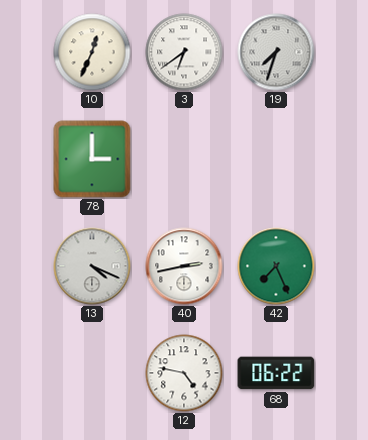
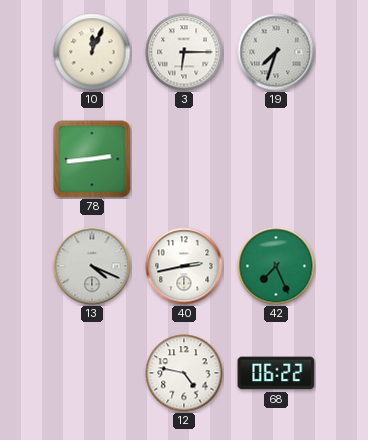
10: 12:34 -> 12:04
3: 6:39 -> 6:15
78: 3:00 -> 2:44
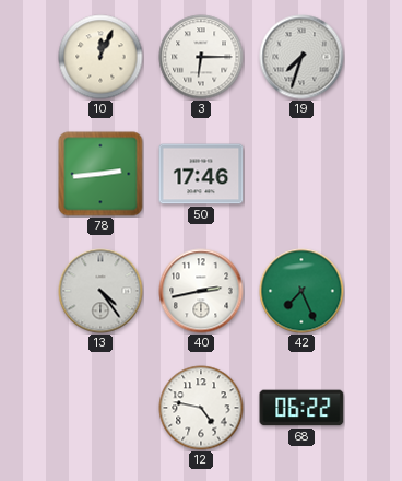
50: none -> 17:46
13: 4:19 -> 4:24
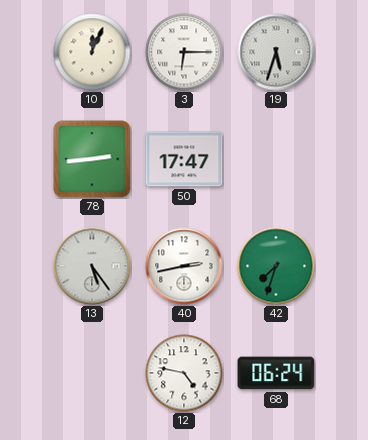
19: 7:33 -> 5:33
50: 17:46 -> 17:47
13: 4:24 -> 5:24
42: 7:26 -> 7:33
68: 06:22 -> 06:24
